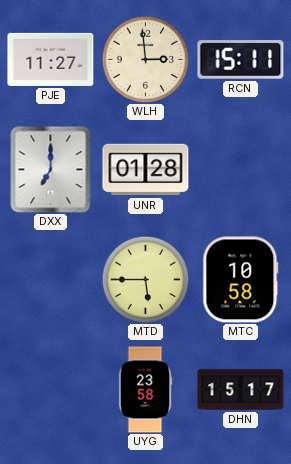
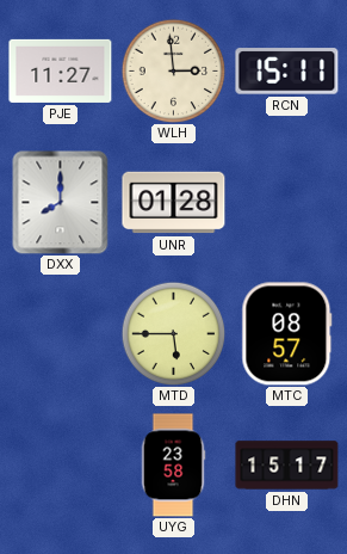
DXX: 7:00 -> 8:00
MTC: 10:58 -> 08:57
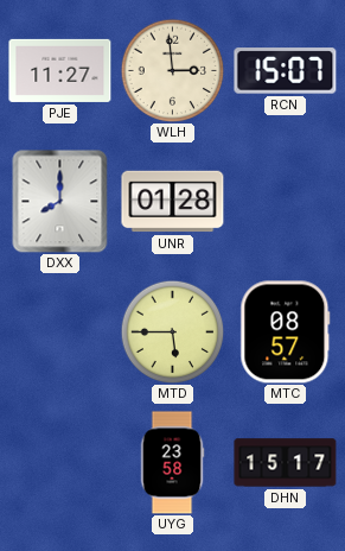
RCN: 15:11 -> 15:07
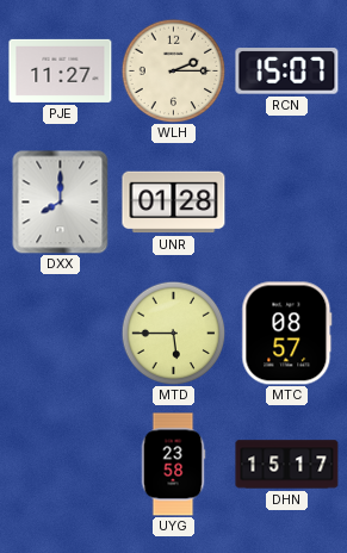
WLH: 2:59 -> 2:15
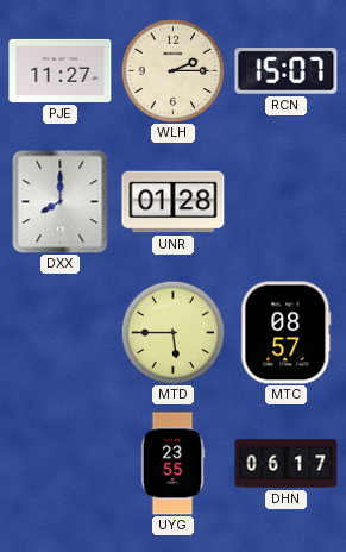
UYG: 23:58 -> 23:55
DHN: 15:17 -> 06:17
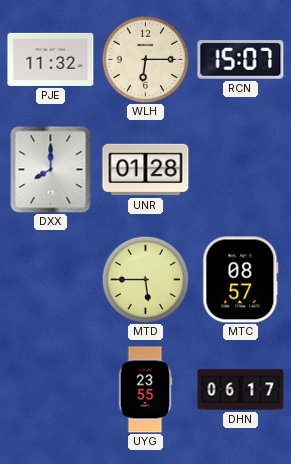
PJE: 11:27 -> 11:32
WLH: 2:15 -> 6:15
